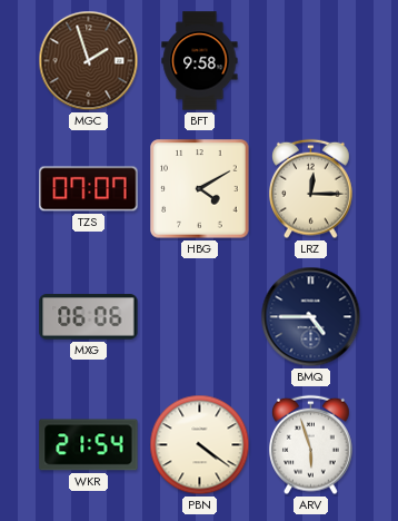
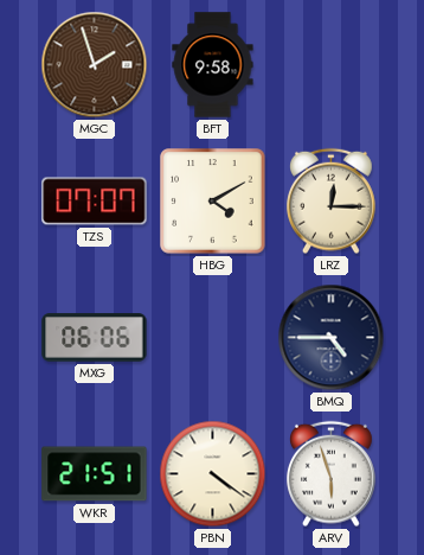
WKR: 21:54 -> 21:51
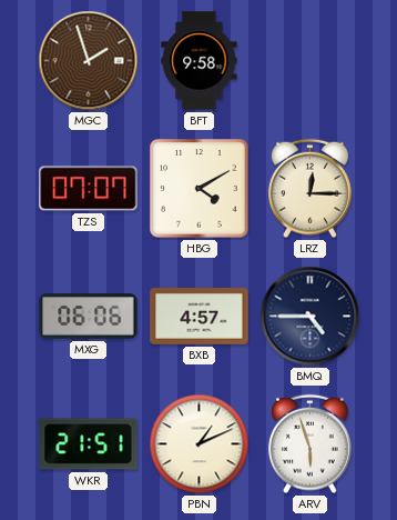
BXB: none -> 4:57
PBN: 4:21 -> 1:11
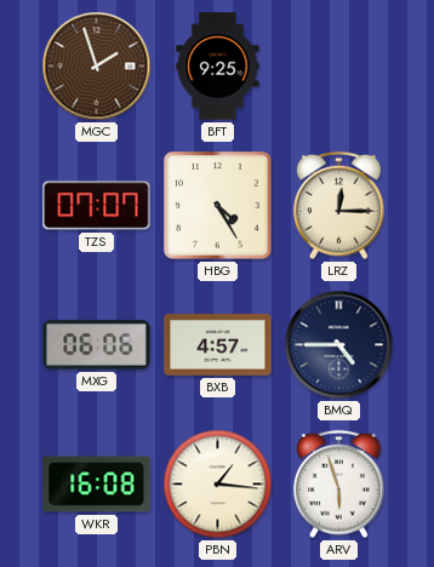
BFT: 9:58 -> 9:25
HBG: 4:10 -> 4:25
WKR: 21:51 -> 16:08
PBN: 1:11 -> 1:16
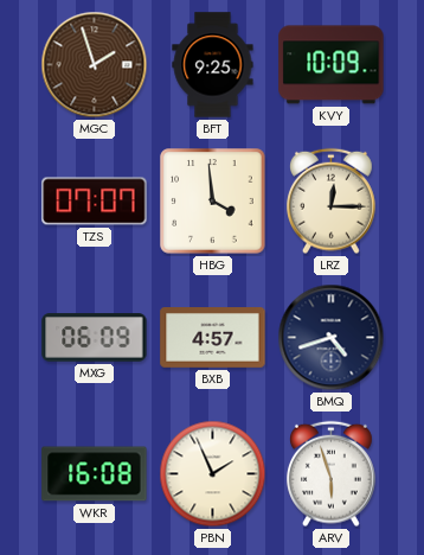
KVY: none -> 10:09
HBG: 4:25 -> 3:59
MXG: 06:06 -> 06:09
BMQ: 4:45 -> 4:42
PBN: 1:16 -> 1:56
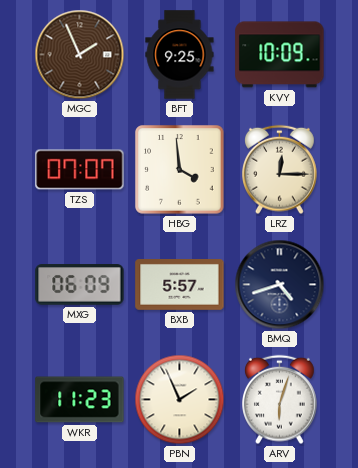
MGC: 1:57 -> 1:56
BXB: 4:57 -> 5:57
WKR: 16:08 -> 11:23
ARV: 5:57 -> 6:03
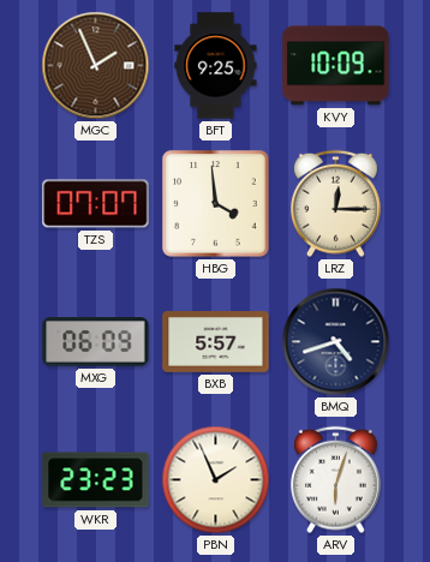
WKR: 11:23 -> 23:23
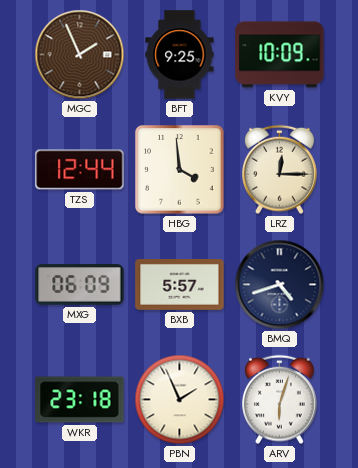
TZS: 07:07 -> 12:44
WKR: 23:23 -> 23:18
